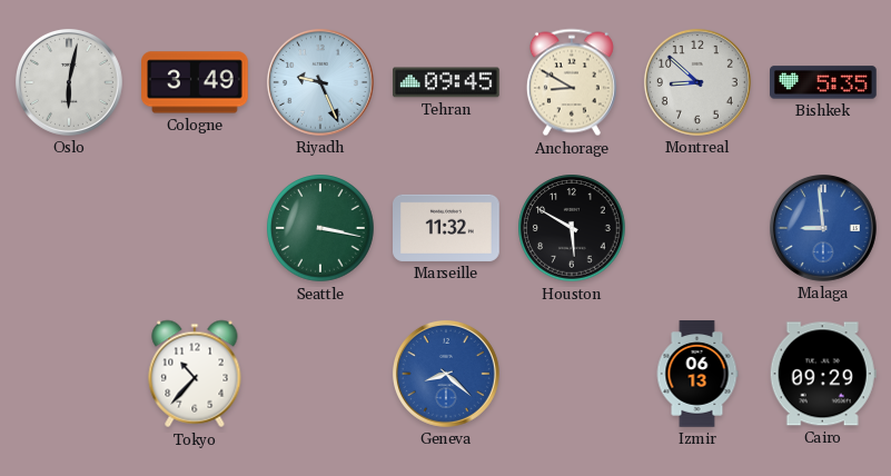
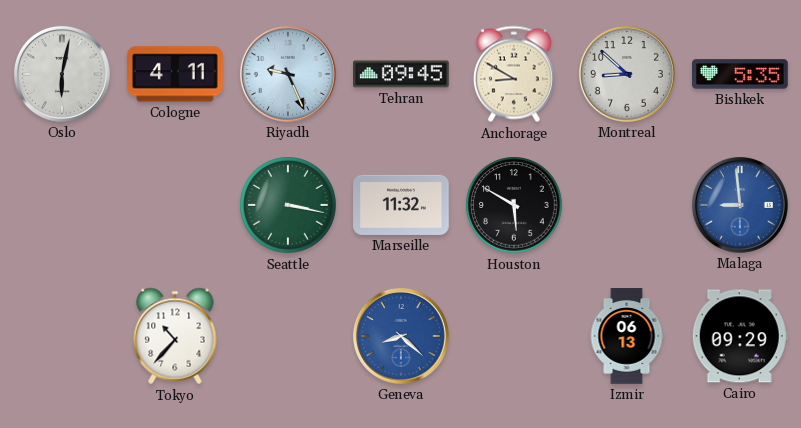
Cologne: 3:49 -> 4:11
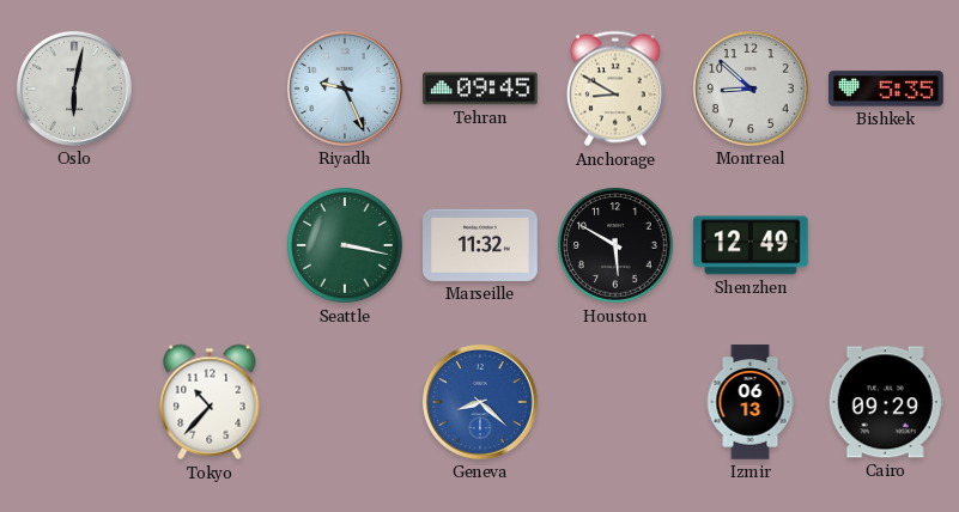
Cologne: 4:11 -> none
Shenzhen: none -> 12:49
Malaga: 8:59 -> none
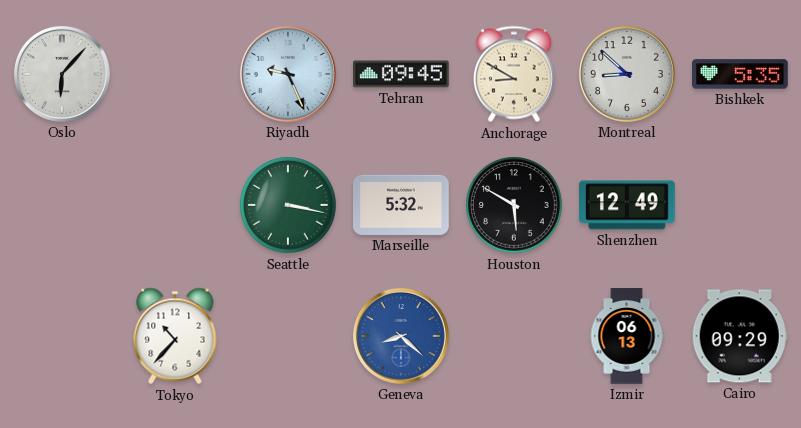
Oslo: 6:02 -> 6:07
Marseille: 11:32 -> 5:32
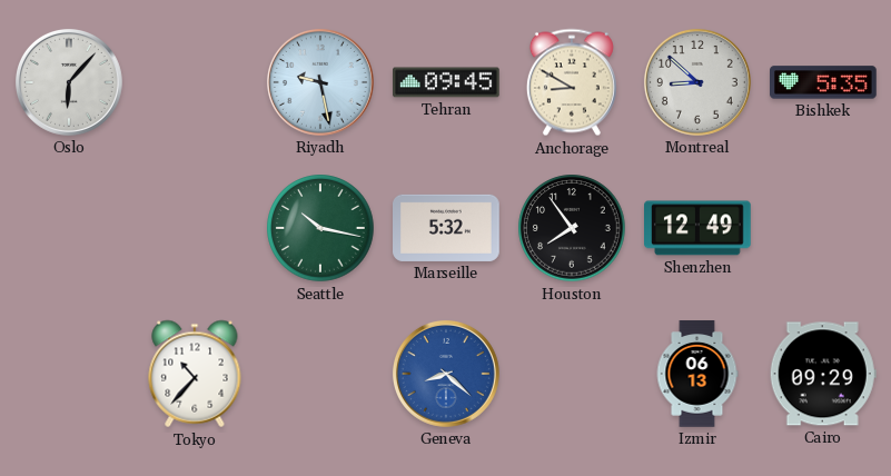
Riyadh: 9:26 -> 9:28
Seattle: 3:17 -> 10:17
Houston: 5:50 -> 7:54
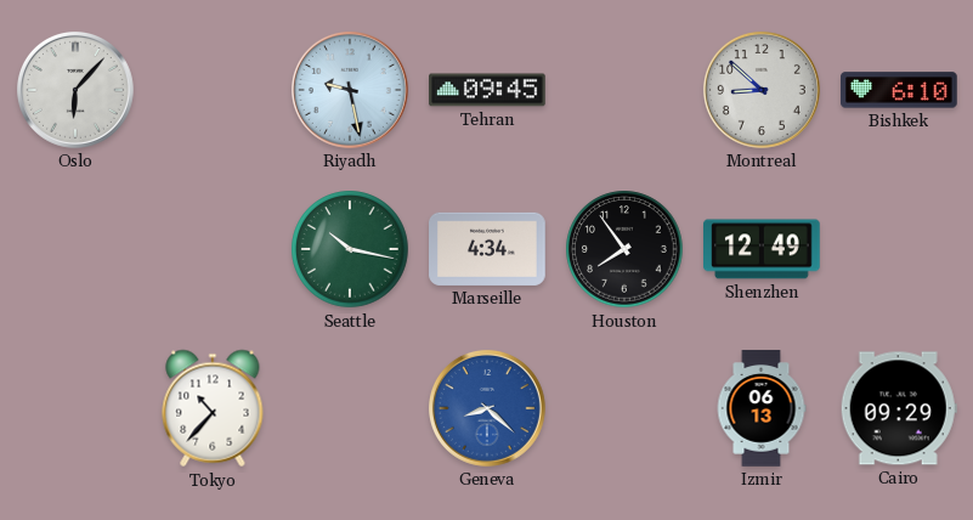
Anchorage: 8:50 -> none
Bishkek: 5:35 -> 6:10
Marseille: 5:32 -> 4:34
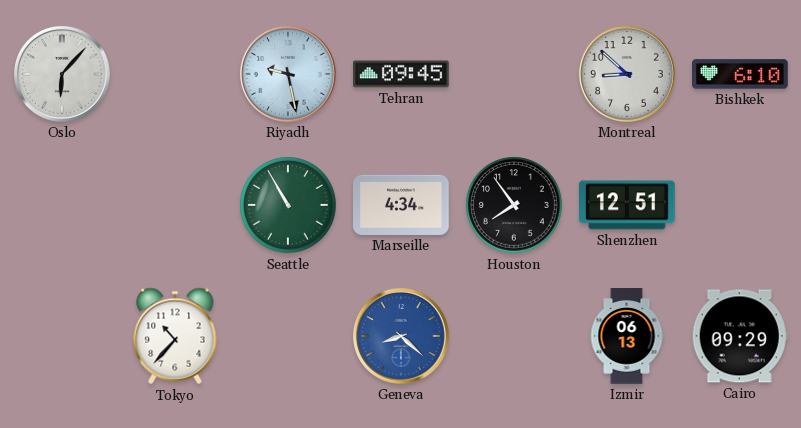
Seattle: 10:17 -> 10:55
Shenzhen: 12:49 -> 12:51
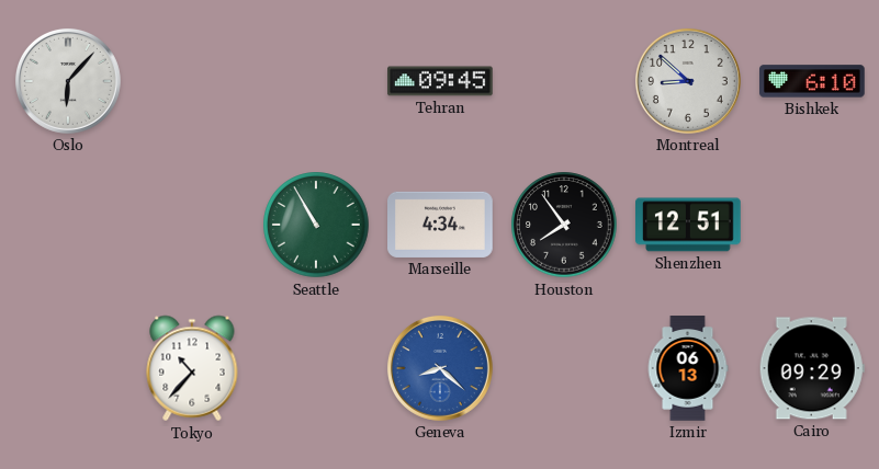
Riyadh: 9:28 -> none
